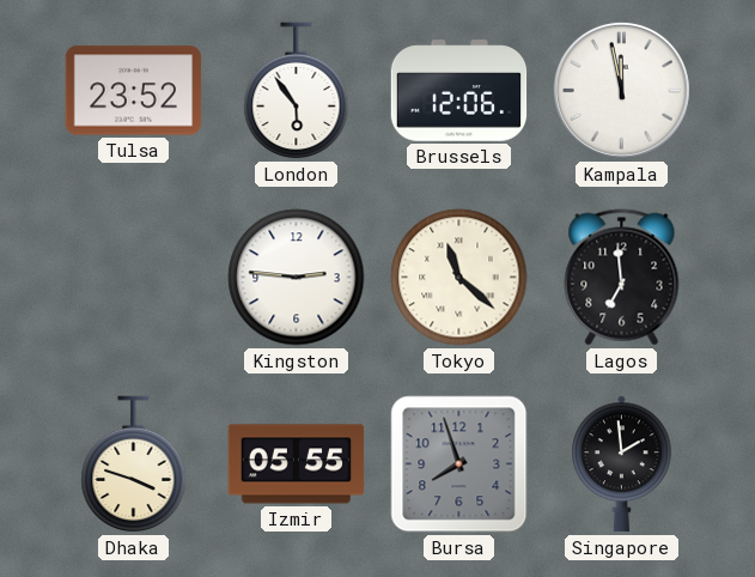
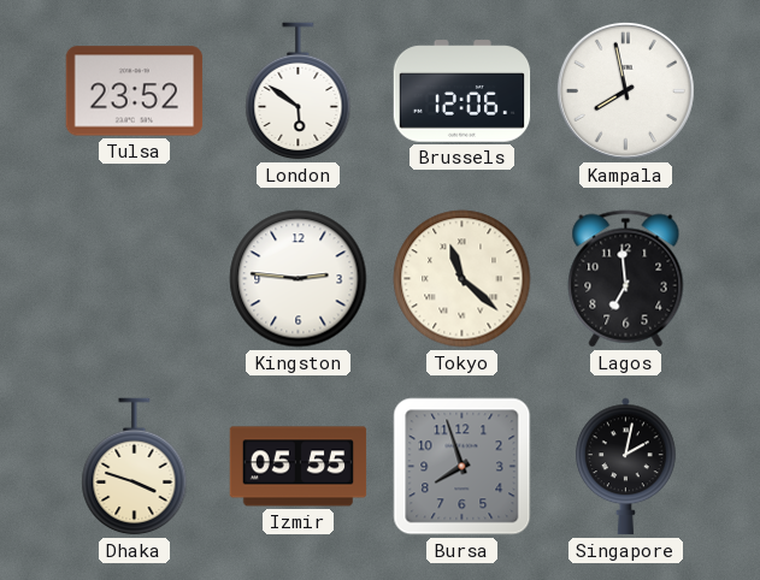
London: 5:54 -> 5:51
Kampala: 11:58 -> 7:58
Singapore: 1:59 -> 2:02
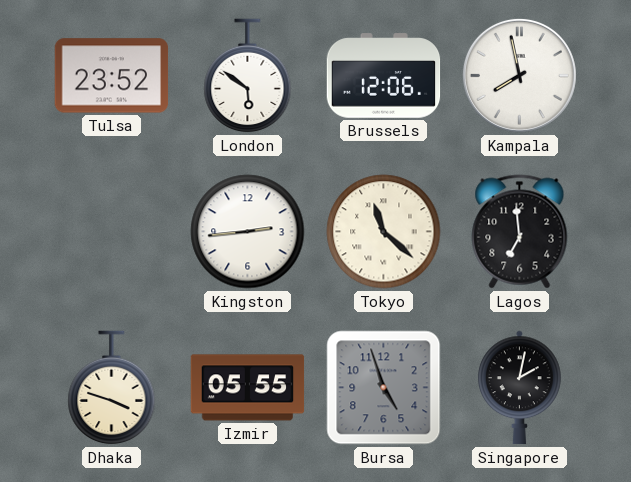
Kingston: 2:46 -> 2:44
Bursa: 7:57 -> 4:57
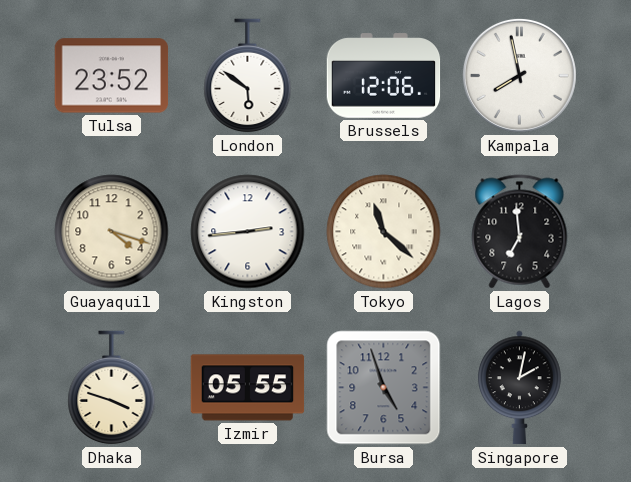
Guayaquil: none -> 4:18
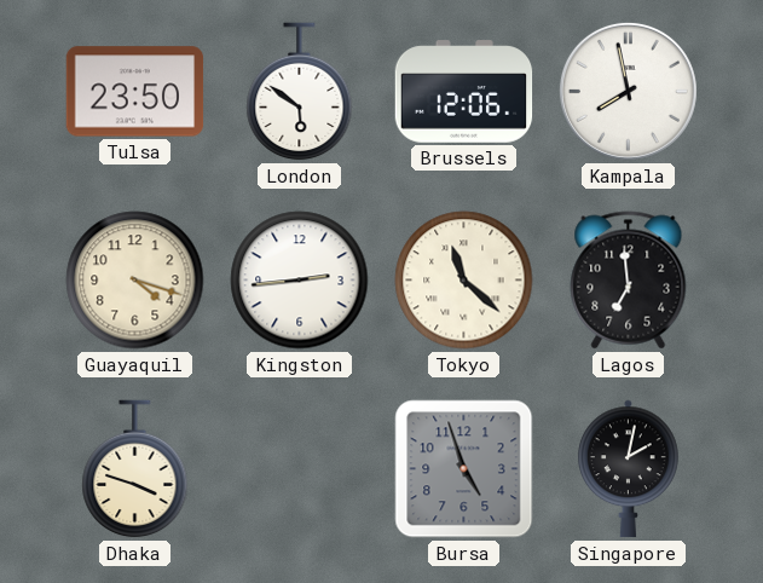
Tulsa: 23:52 -> 23:50
Izmir: 05:55 -> none
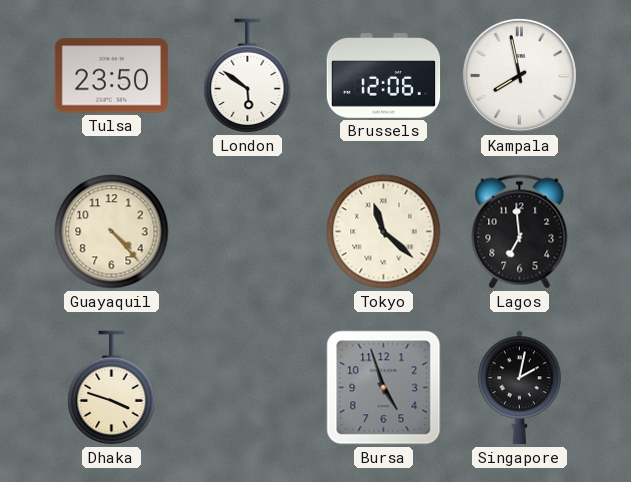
Guayaquil: 4:18 -> 4:23
Kingston: 2:44 -> none
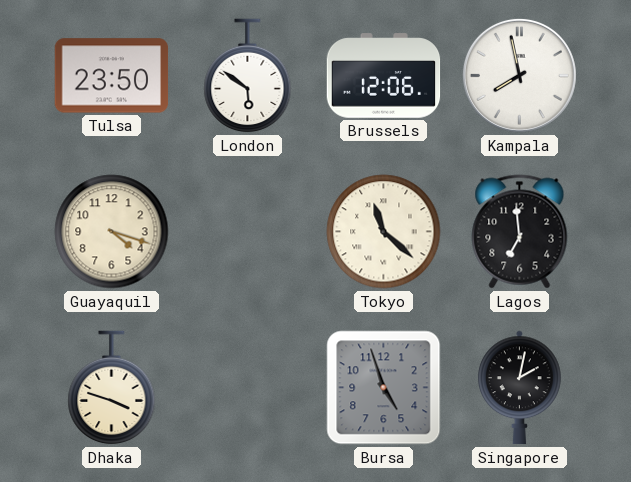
Guayaquil: 4:23 -> 4:18
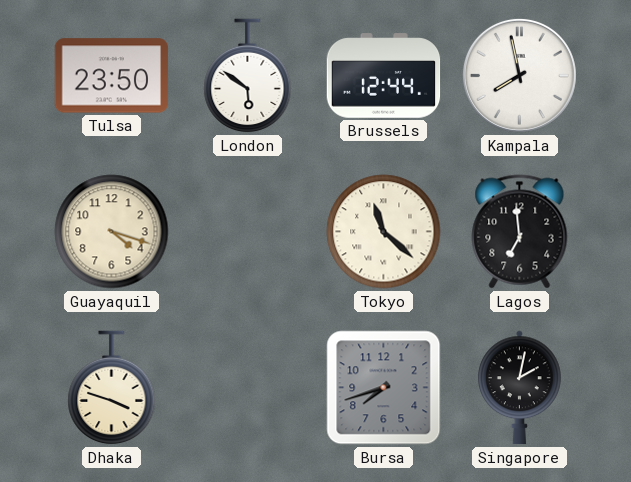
Brussels: 12:06 -> 12:44
Bursa: 4:57 -> 7:42
